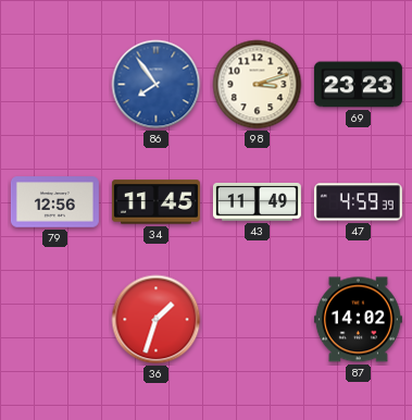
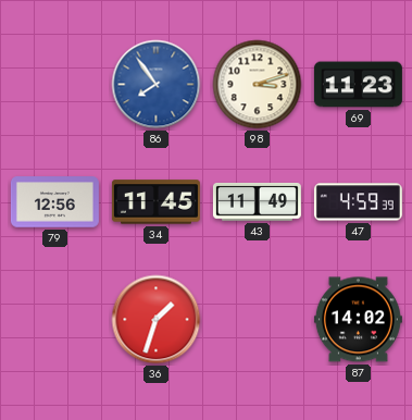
69: 23:23 -> 11:23
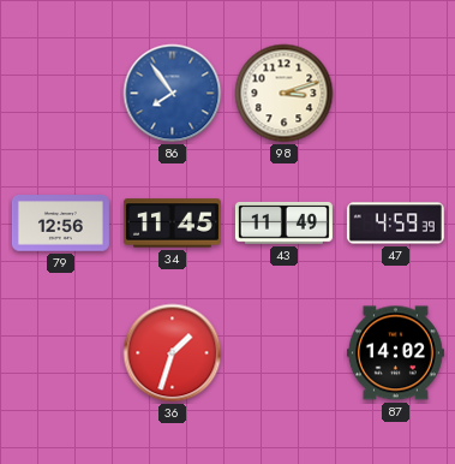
69: 11:23 -> none
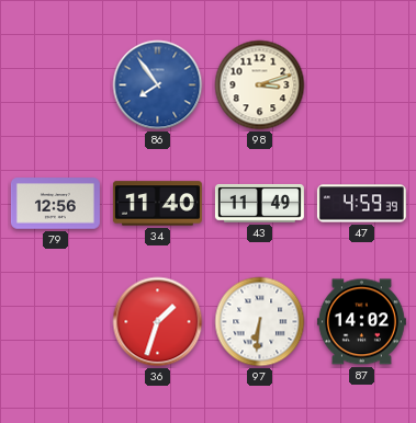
34: 11:45 -> 11:40
97: none -> 6:31
